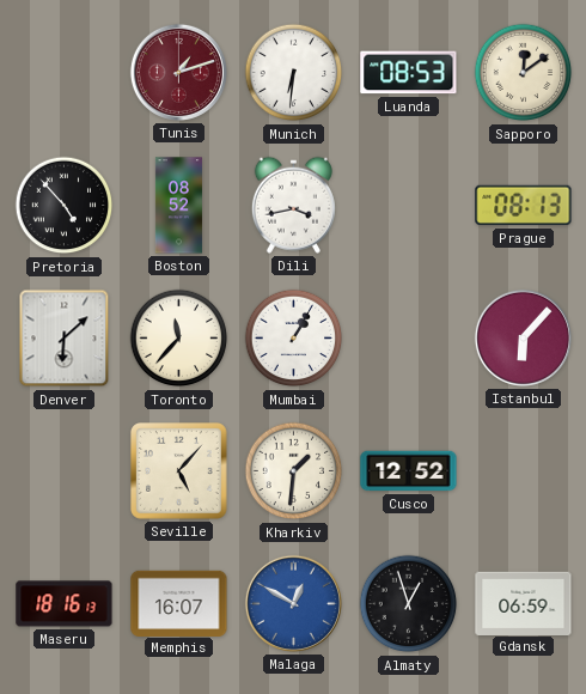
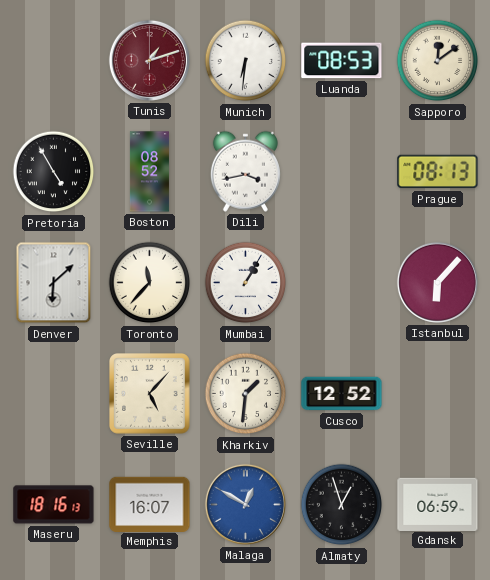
Pretoria: 4:53 -> 4:55
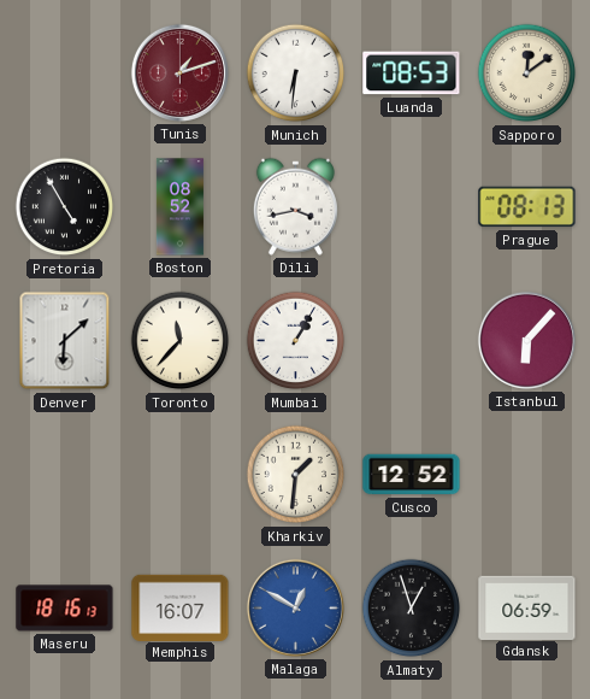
Seville: 5:07 -> none
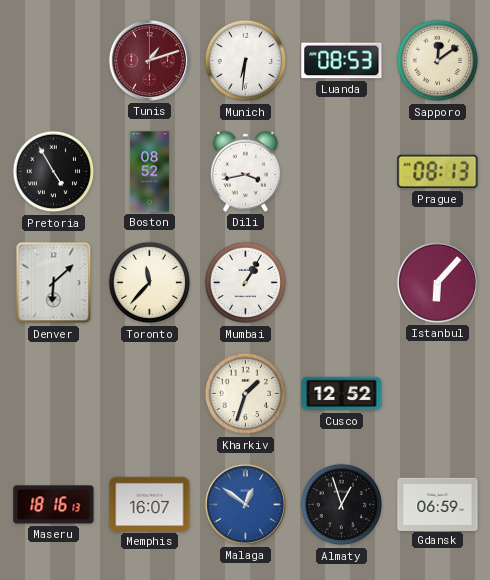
Kharkiv: 1:31 -> 1:33
Malaga: 12:50 -> 12:51
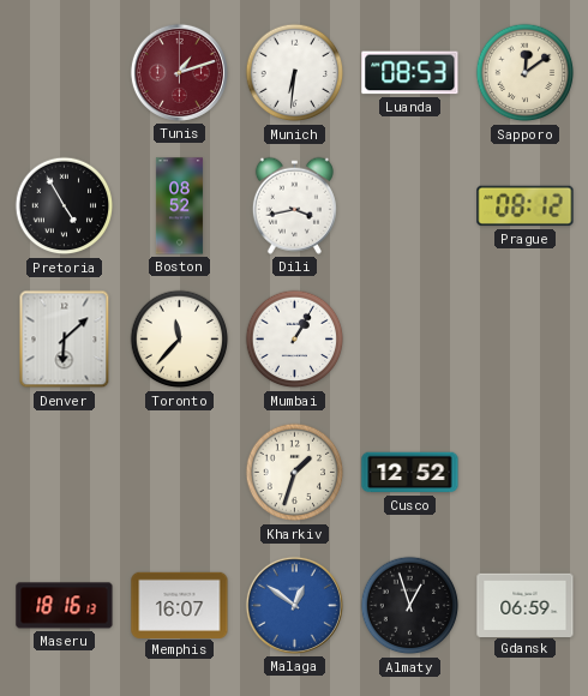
Prague: 08:13 -> 08:12
Istanbul: 6:07 -> none
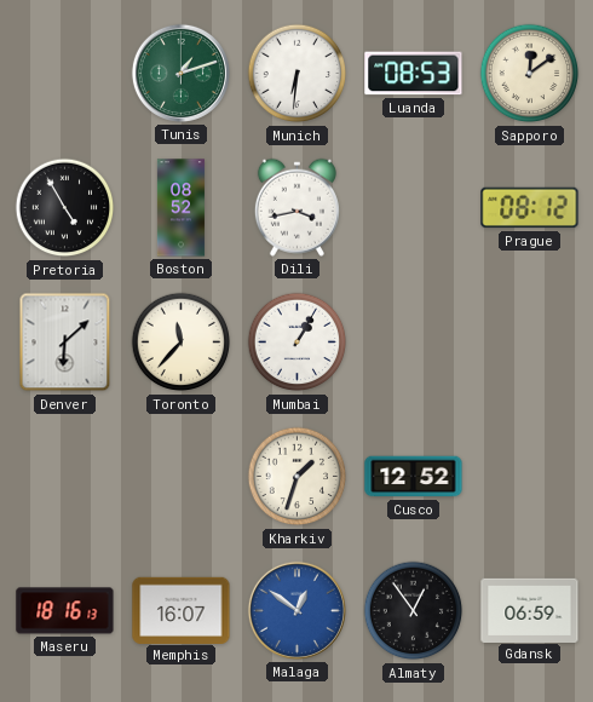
Tunis dial: burgundy -> green
Almaty: 12:57 -> 12:54
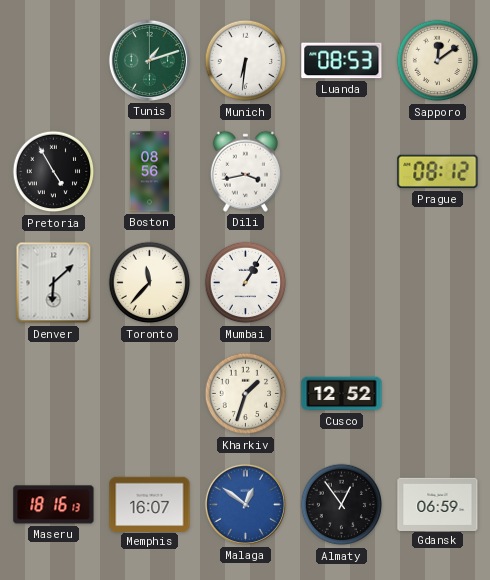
Boston: 08:52 -> 08:56
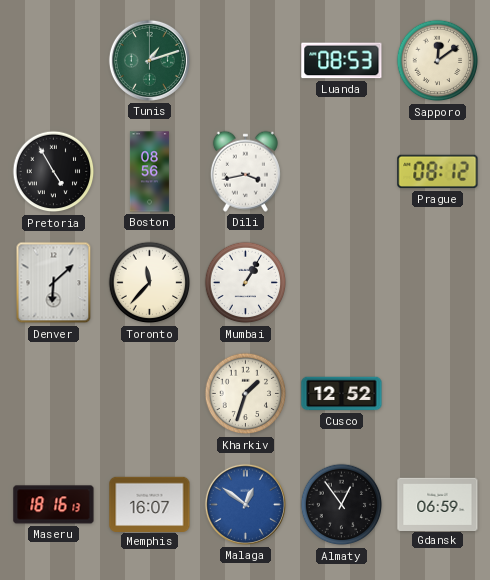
Munich: 6:31 -> none
